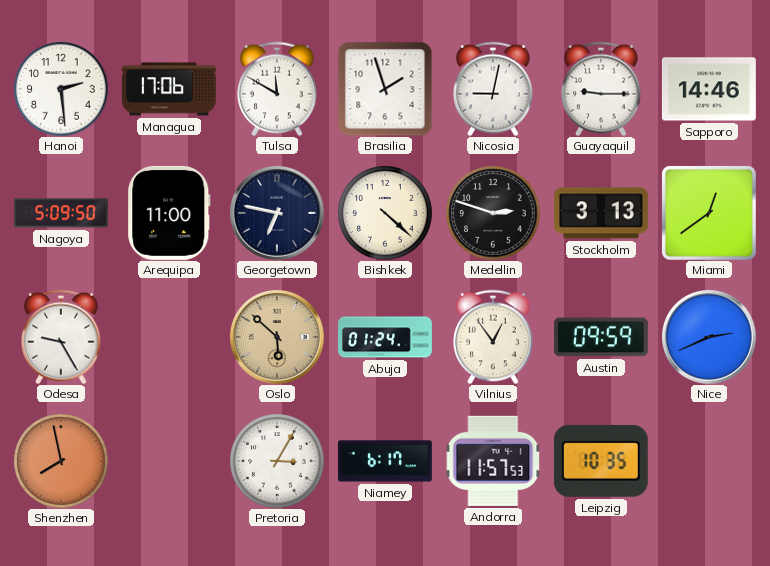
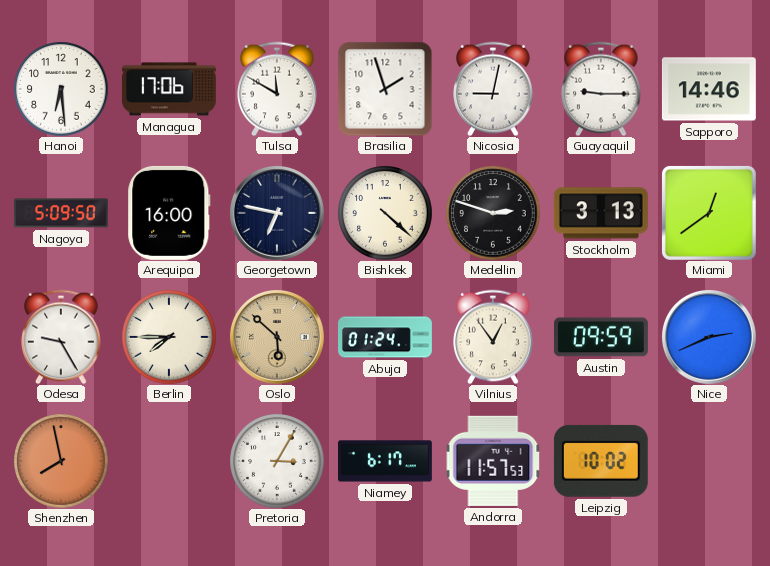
Hanoi: 2:29 -> 6:29
Arequipa: 11:00 -> 16:00
Berlin: none -> 7:45
Leipzig: 10:35 -> 10:02
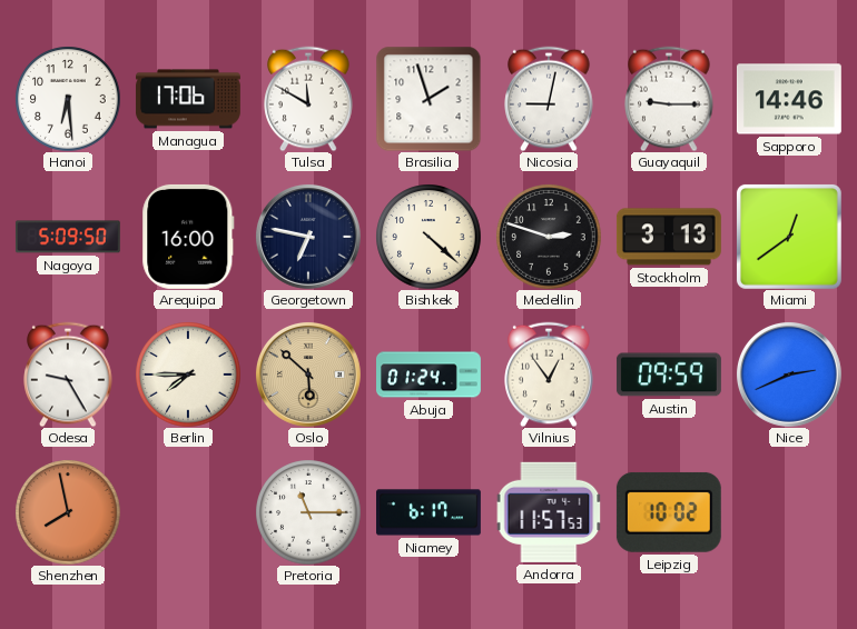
Pretoria: 3:05 -> 11:15
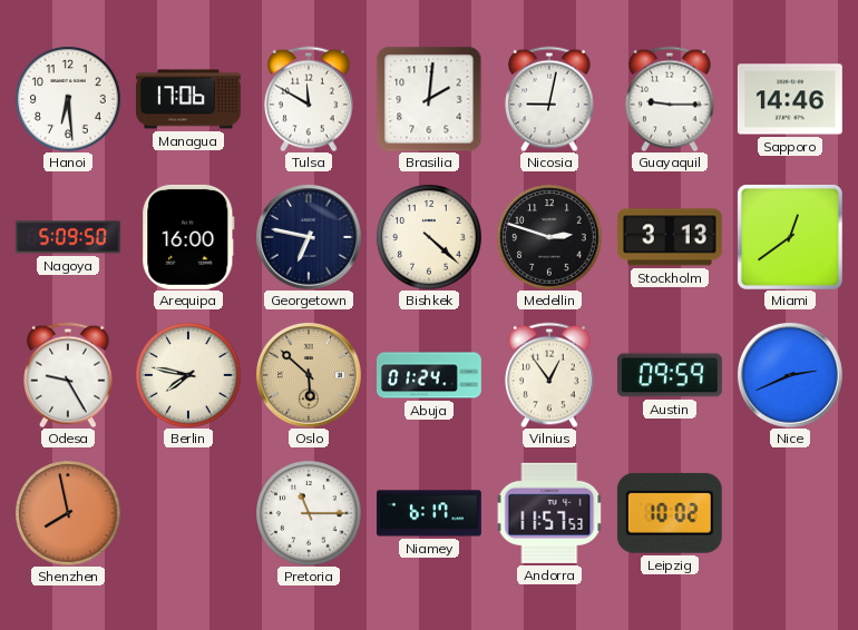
Brasilia: 1:57 -> 2:01
Berlin: 7:45 -> 7:47
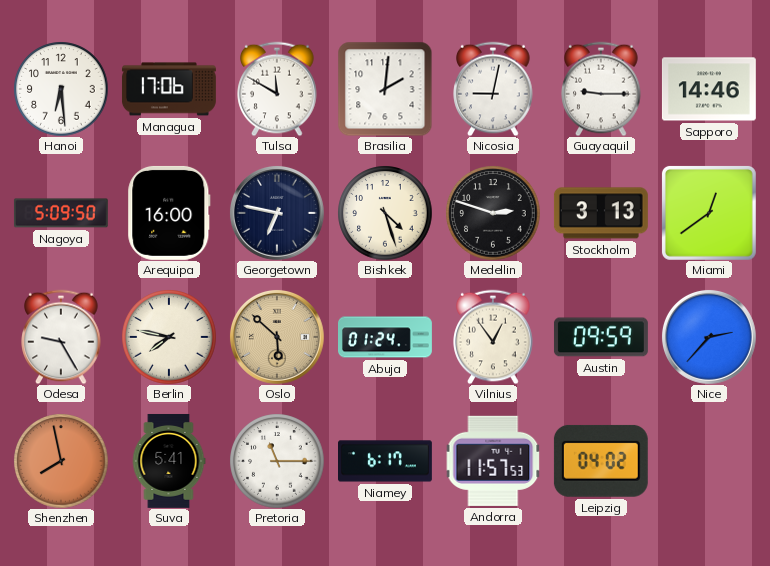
Bishkek: 4:22 -> 4:27
Nice: 2:41 -> 2:37
Suva: none -> 5:41
Leipzig: 10:02 -> 04:02
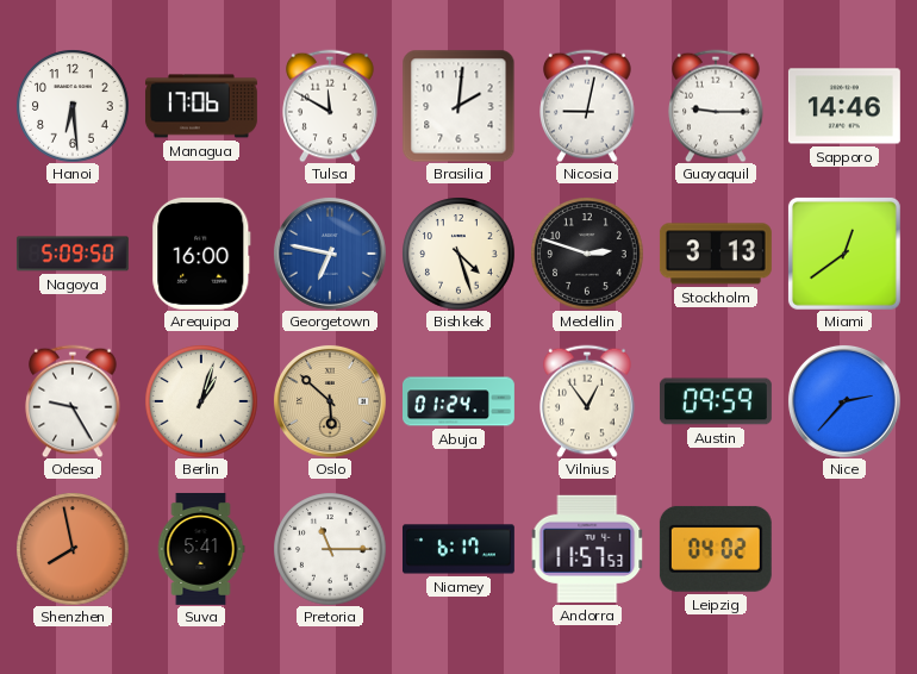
Georgetown dial: navy -> blue
Berlin: 7:47 -> 1:03
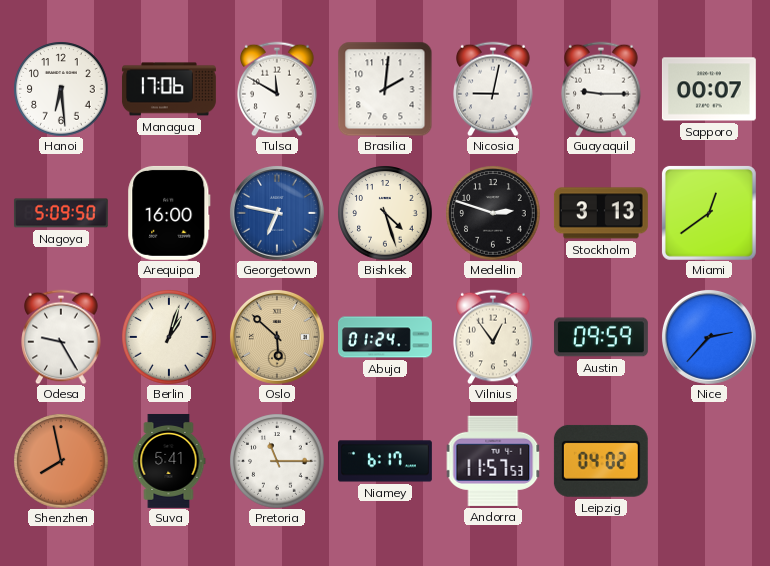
Sapporo: 14:46 -> 00:07
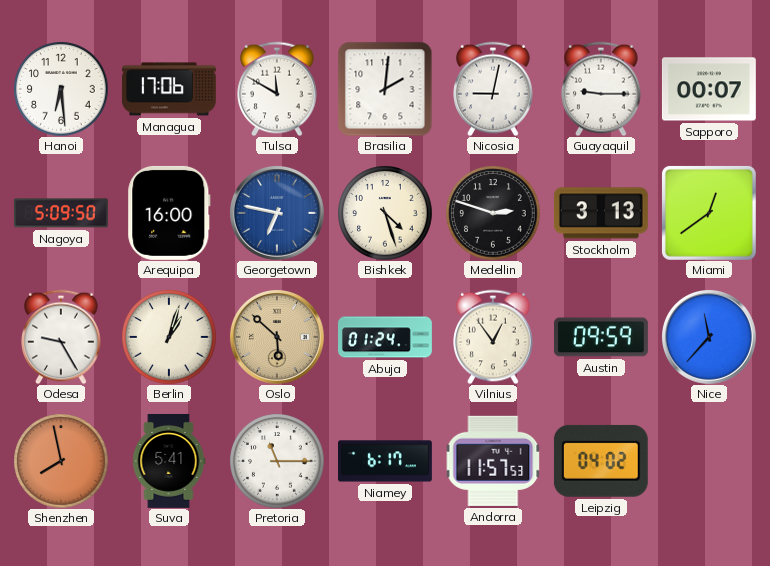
Nice: 2:37 -> 11:37
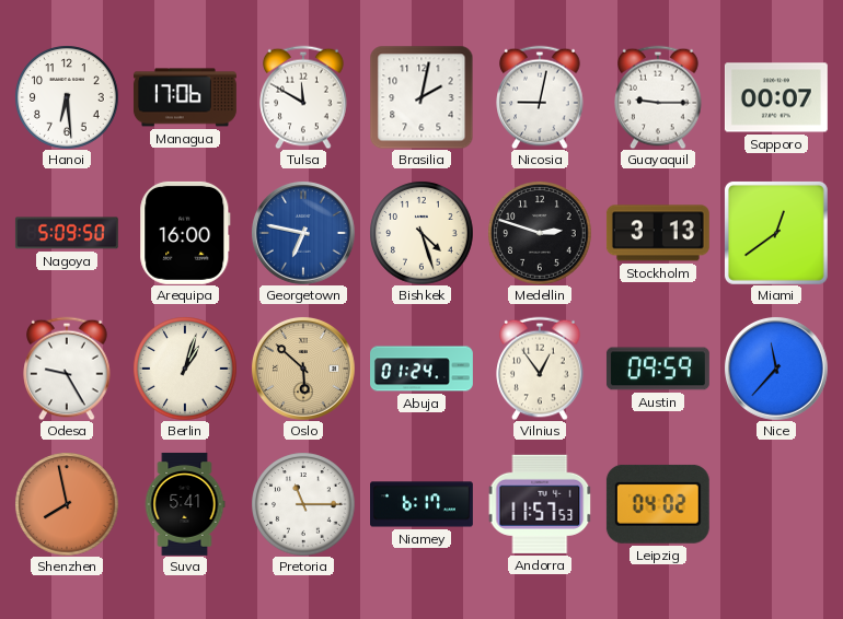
Brasilia: 2:01 -> 2:02
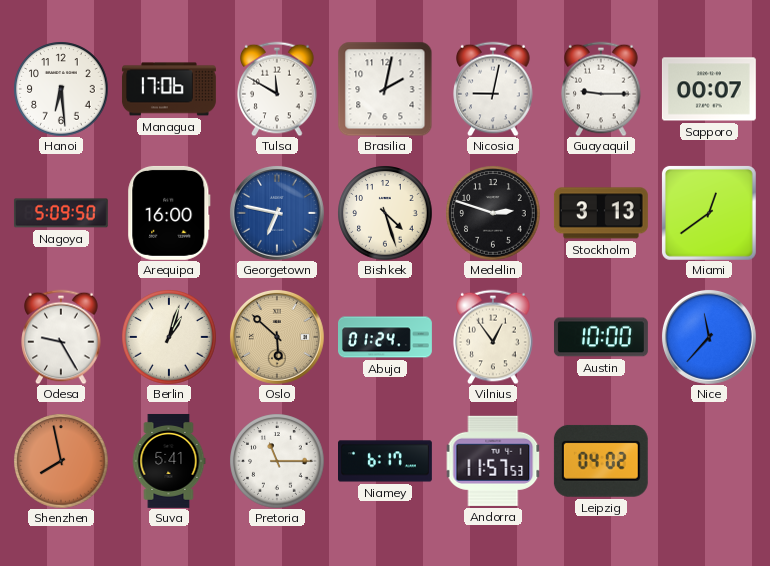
Austin: 09:59 -> 10:00
